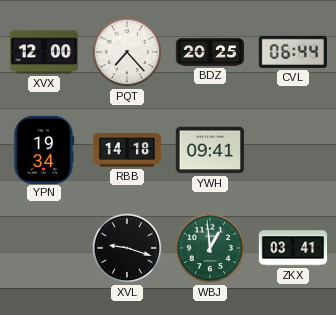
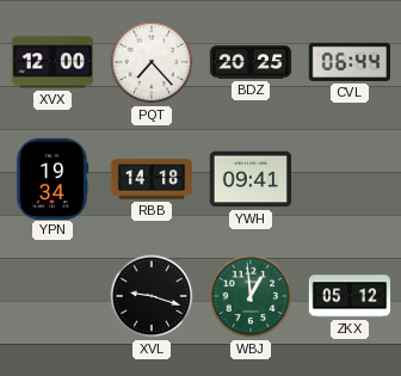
ZKX: 03:41 -> 05:12
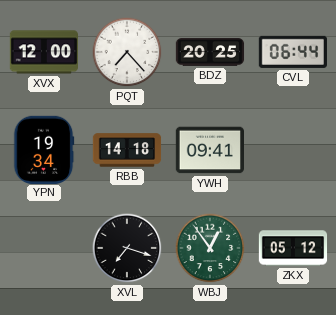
XVL: 9:18 -> 7:18
WBJ: 12:59 -> 12:54
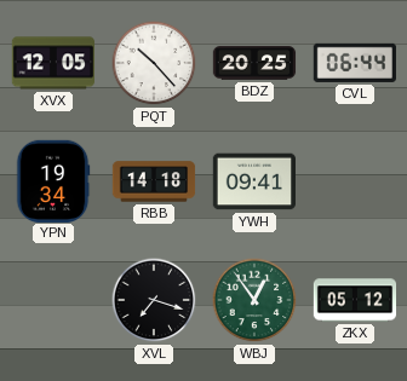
XVX: 12:00 -> 12:05
PQT: 7:23 -> 10:23
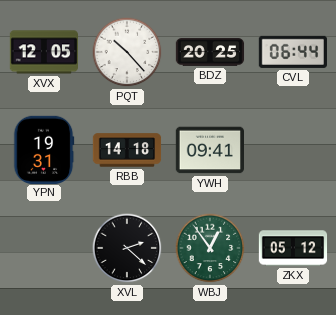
YPN: 19:34 -> 19:31
XVL: 7:18 -> 2:22
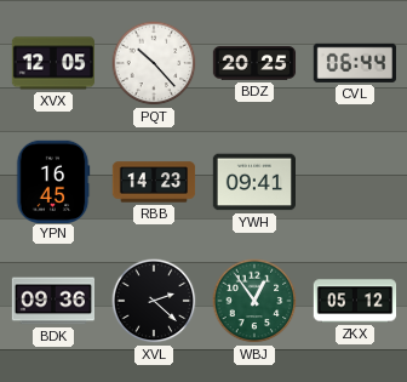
YPN: 19:31 -> 16:45
RBB: 14:18 -> 14:23
BDK: none -> 09:36
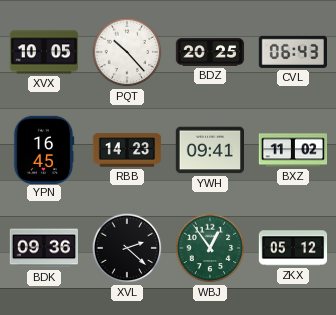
XVX: 12:05 -> 10:05
CVL: 06:44 -> 06:43
BXZ: none -> 11:02
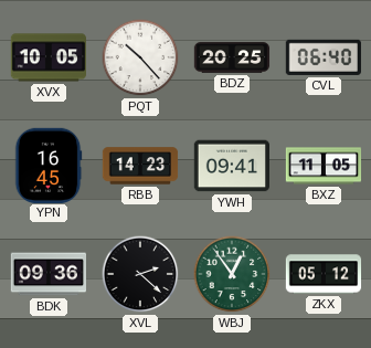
CVL: 06:43 -> 06:40
BXZ: 11:02 -> 11:05
